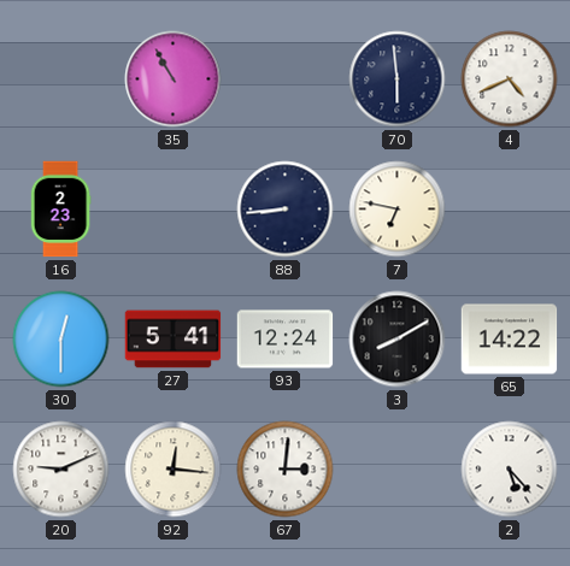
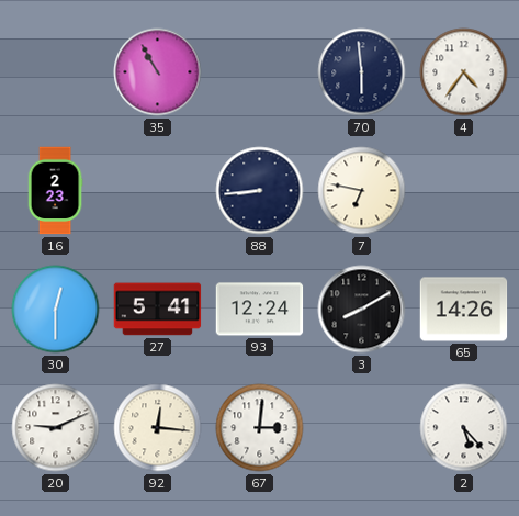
4: 4:41 -> 4:36
65: 14:22 -> 14:26
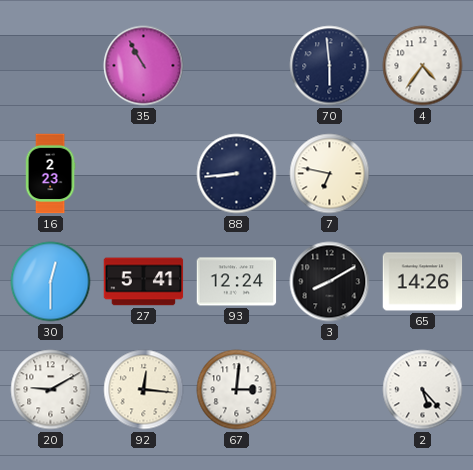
20: 9:11 -> 9:10
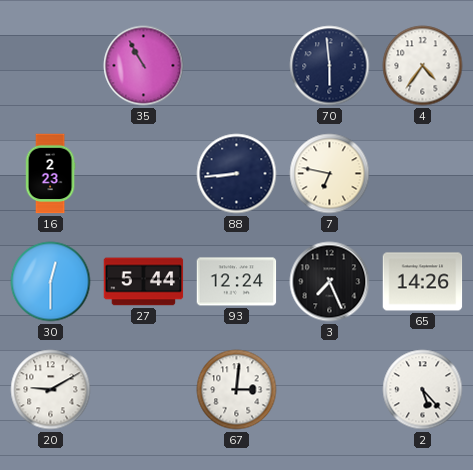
27: 5:41 -> 5:44
3: 8:10 -> 7:26
92: 12:16 -> none
